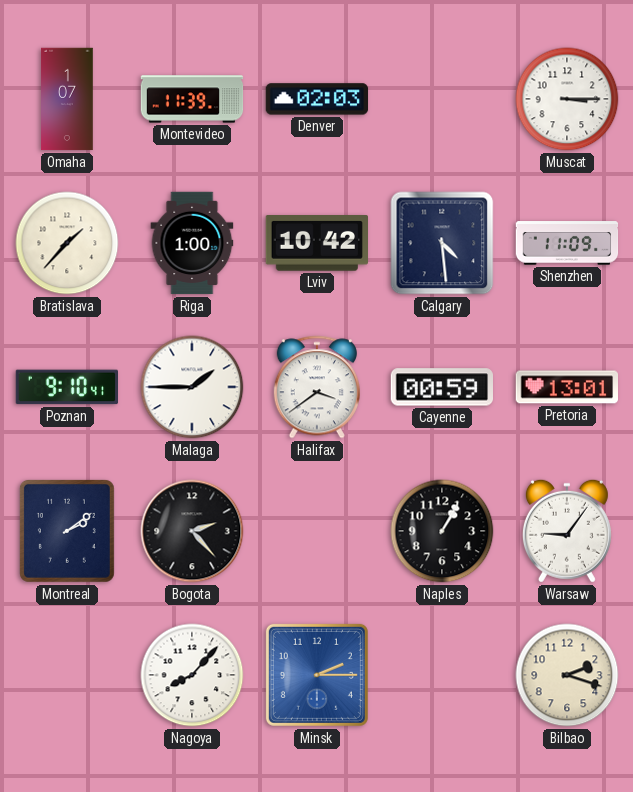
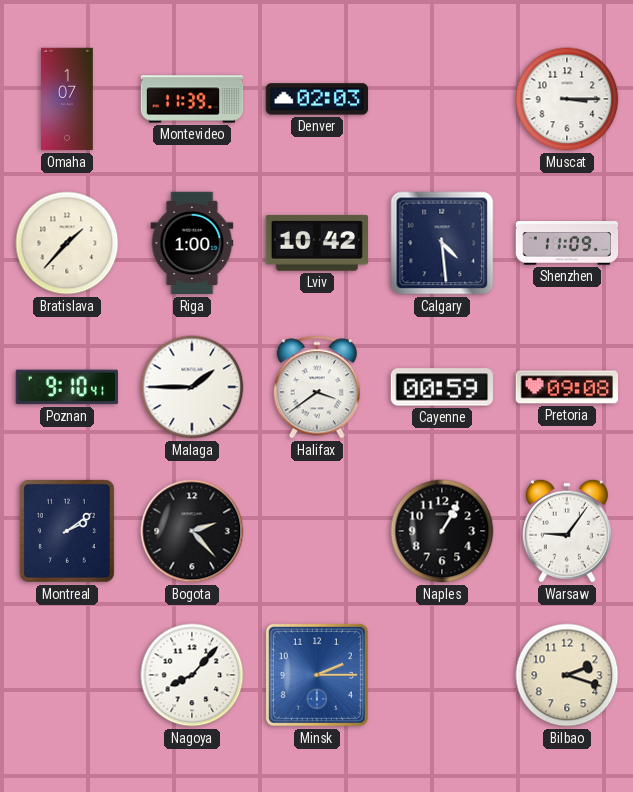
Pretoria: 13:01 -> 09:08
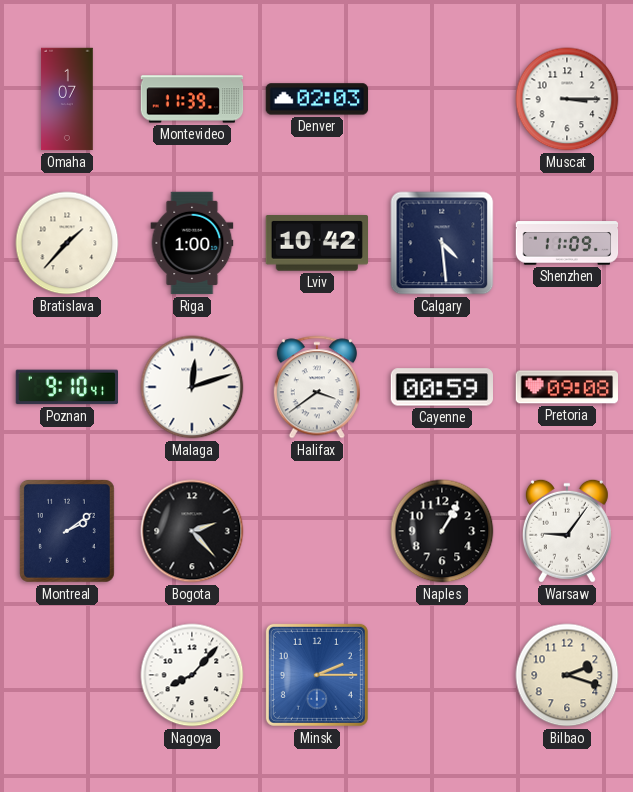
Malaga: 1:45 -> 12:12
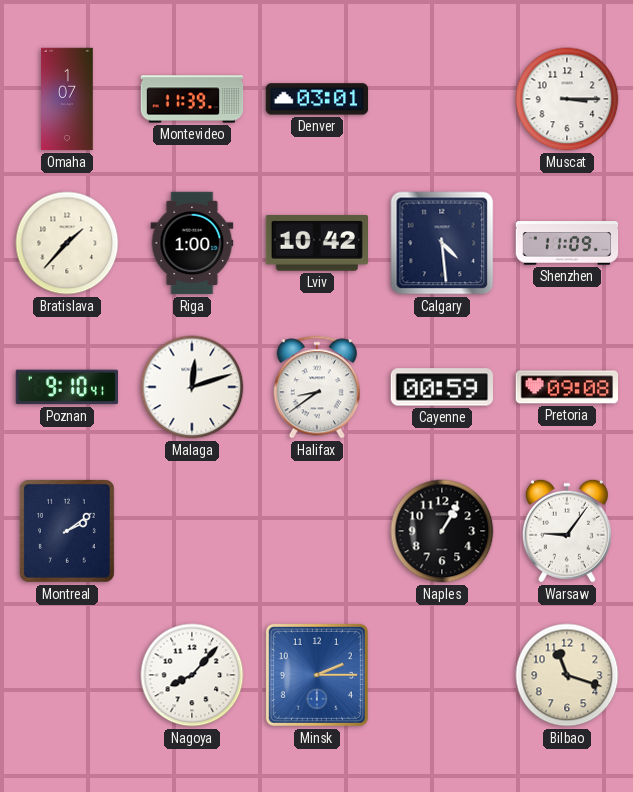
Denver: 02:03 -> 03:01
Halifax: 3:39 -> 8:39
Bogota: 2:23 -> none
Bilbao: 2:18 -> 11:18
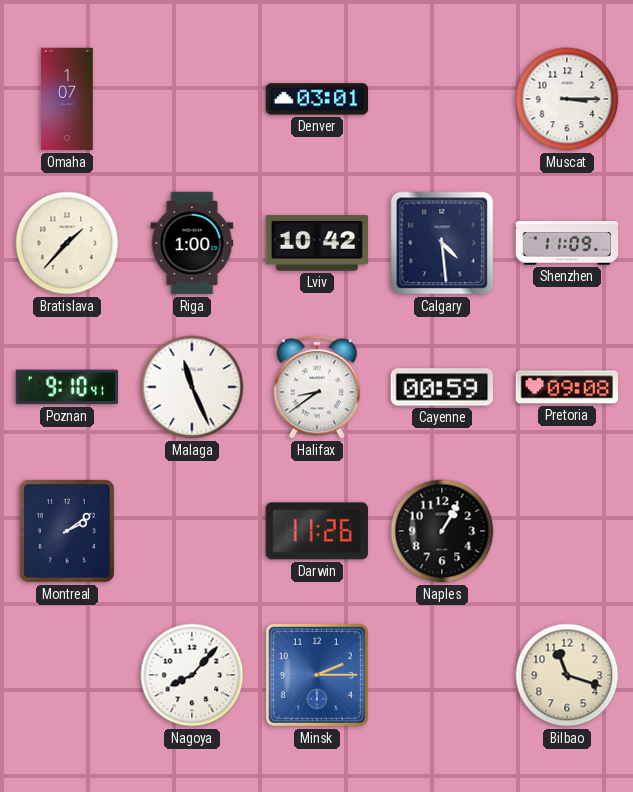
Montevideo: 11:39 -> none
Malaga: 12:12 -> 11:26
Darwin: none -> 11:26
Warsaw: 9:06 -> none
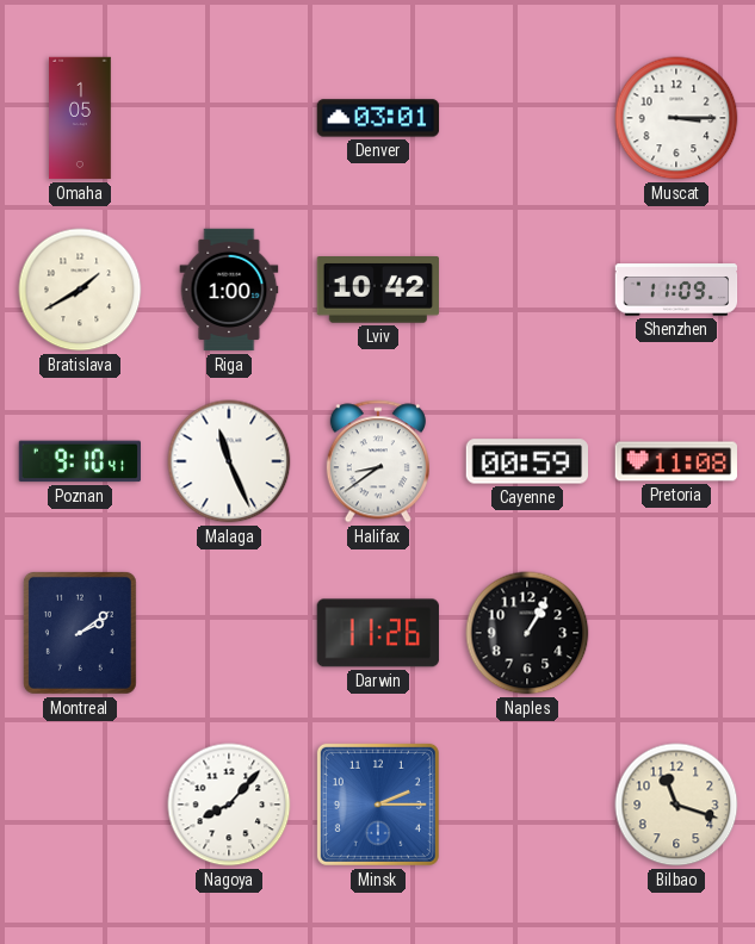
Omaha: 1:07 -> 1:05
Bratislava: 1:37 -> 1:40
Calgary: 4:29 -> none
Pretoria: 09:08 -> 11:08
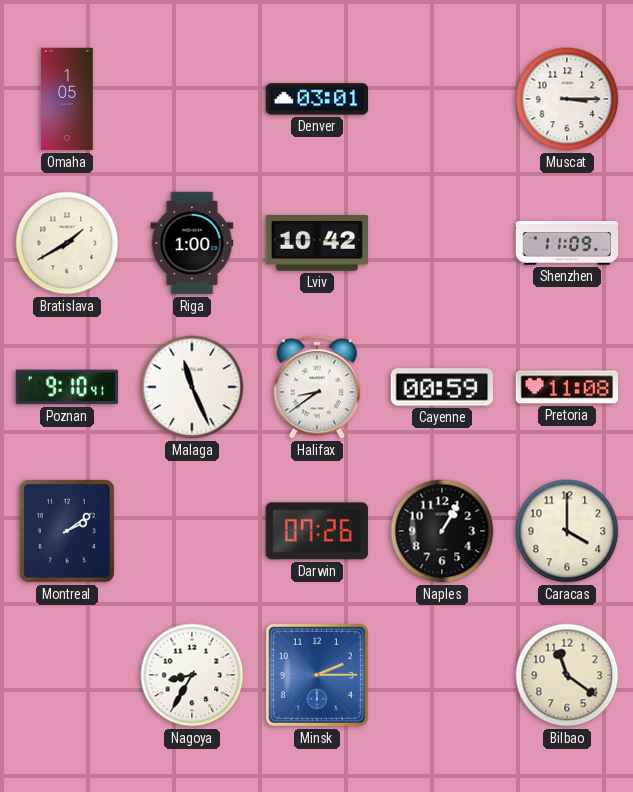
Darwin: 11:26 -> 07:26
Caracas: none -> 4:00
Nagoya: 8:07 -> 8:35
Bilbao: 11:18 -> 11:21
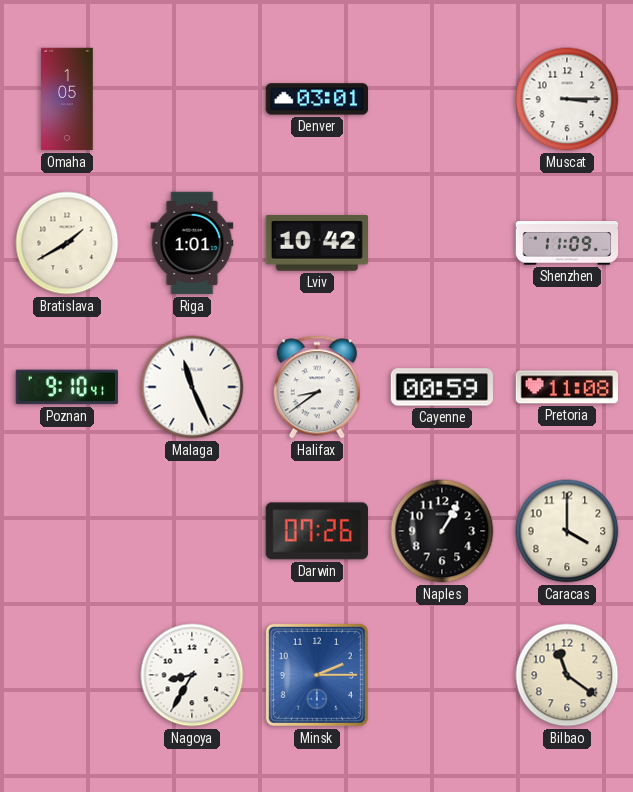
Riga: 1:00 -> 1:01
Montreal: 2:09 -> none
